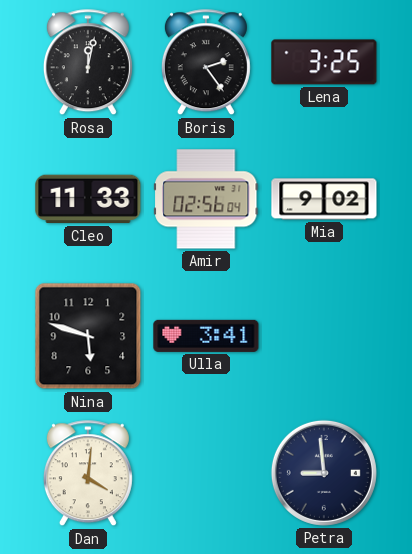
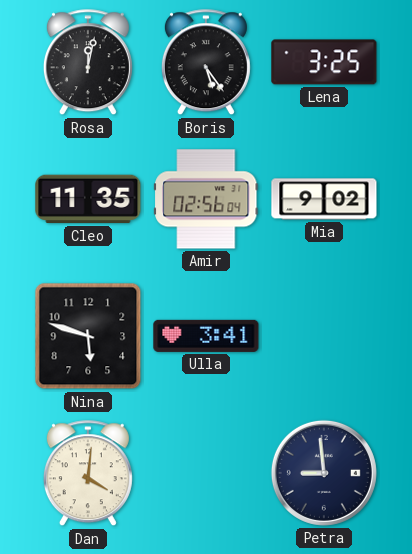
Boris: 2:24 -> 5:24
Cleo: 11:33 -> 11:35
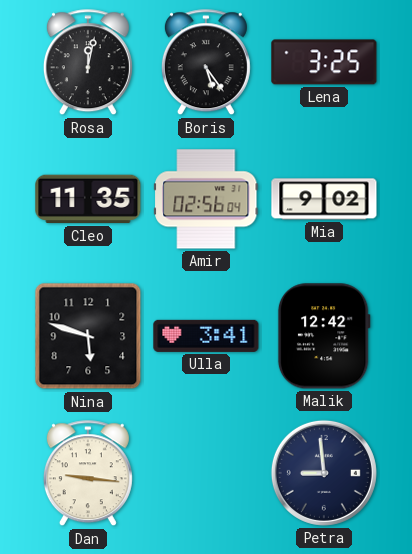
Malik: none -> 12:42
Dan: 4:01 -> 9:16
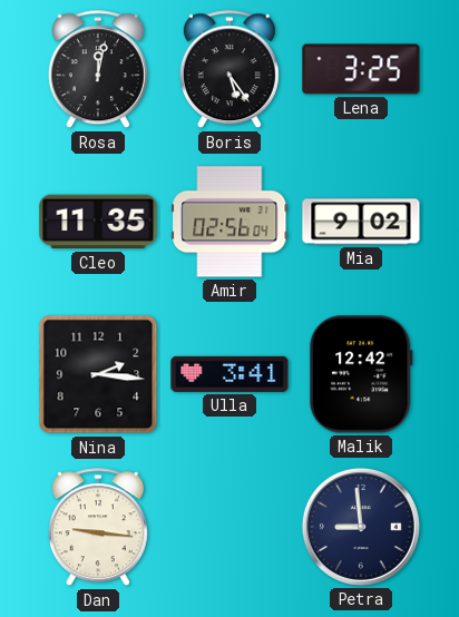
Nina: 5:48 -> 2:16
